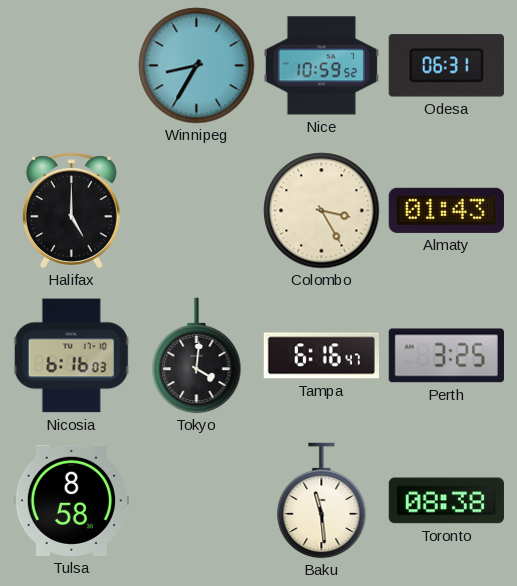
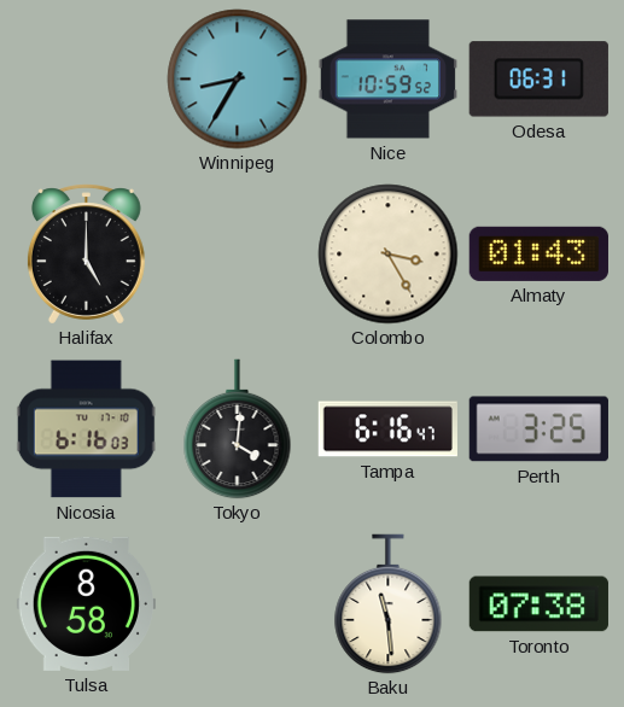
Toronto: 08:38 -> 07:38
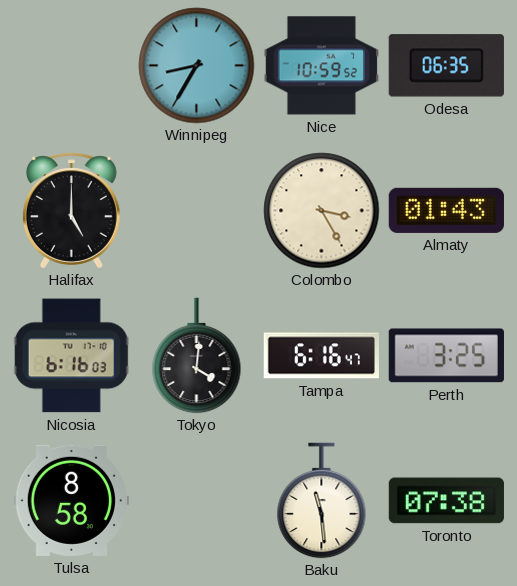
Odesa: 06:31 -> 06:35
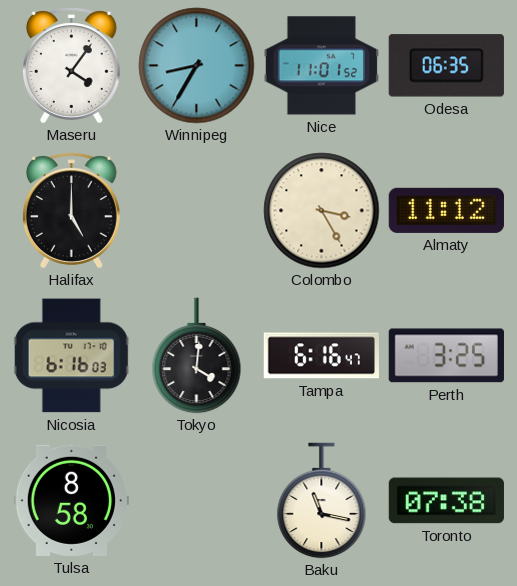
Maseru: none -> 4:06
Nice: 10:59 -> 11:01
Almaty: 01:43 -> 11:12
Baku: 11:29 -> 11:17
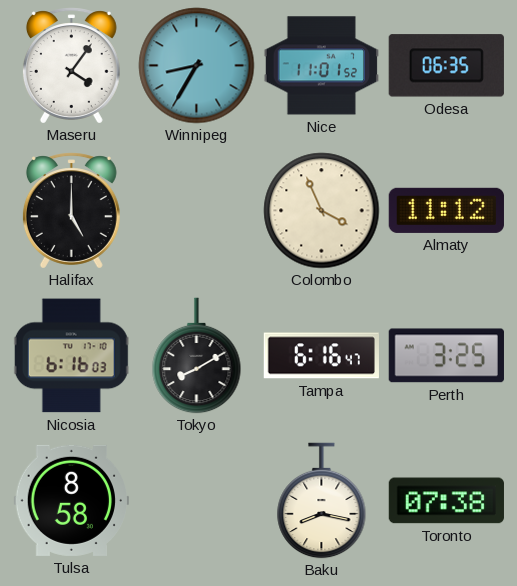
Colombo: 3:25 -> 3:56
Tokyo: 4:01 -> 8:10
Baku: 11:17 -> 8:17
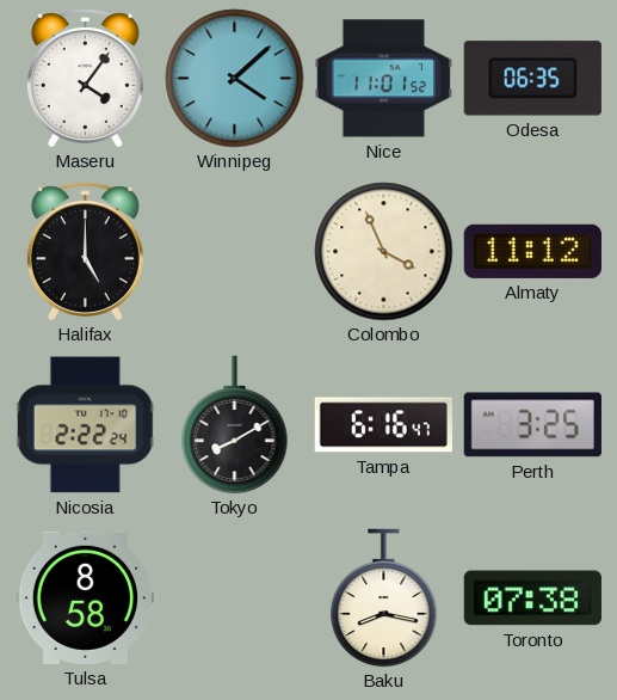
Winnipeg: 8:35 -> 4:08
Nicosia: 6:16 -> 2:22
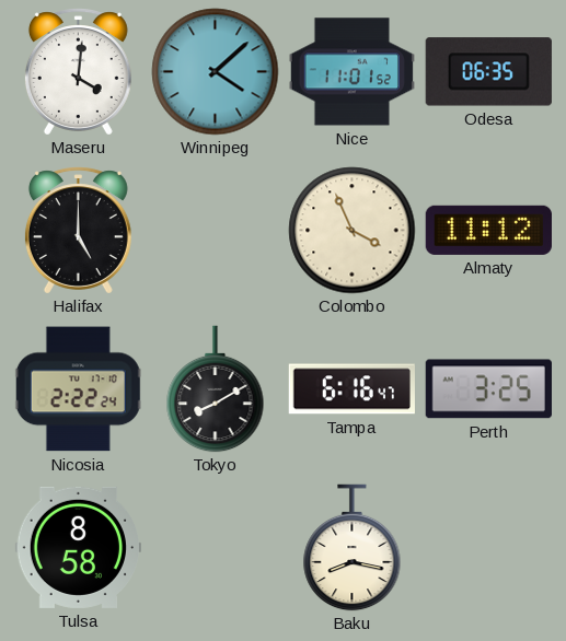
Maseru: 4:06 -> 4:01
Toronto: 07:38 -> none
